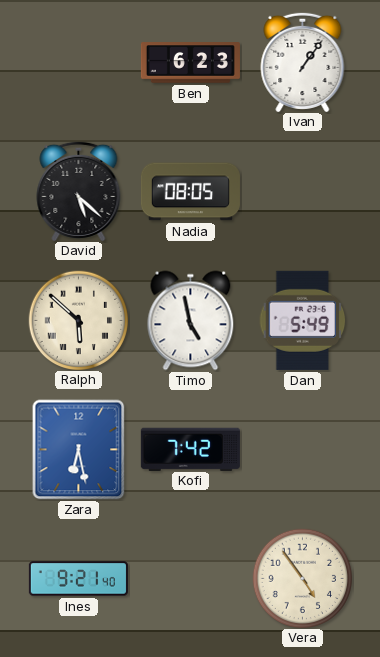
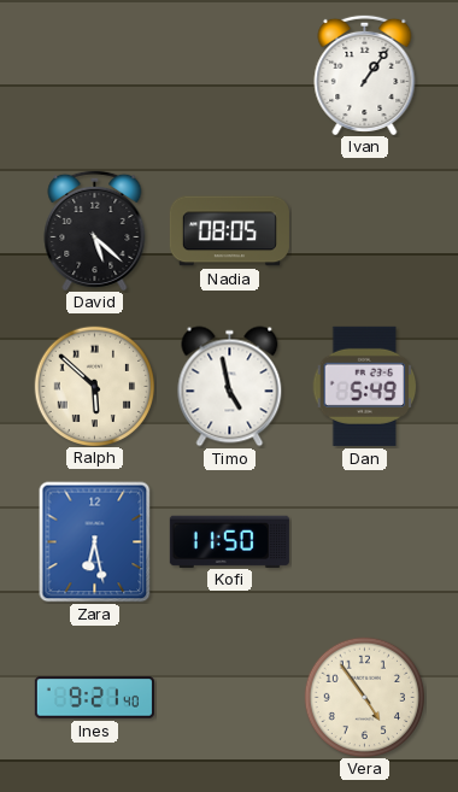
Ben: 6:23 -> none
Kofi: 7:42 -> 11:50
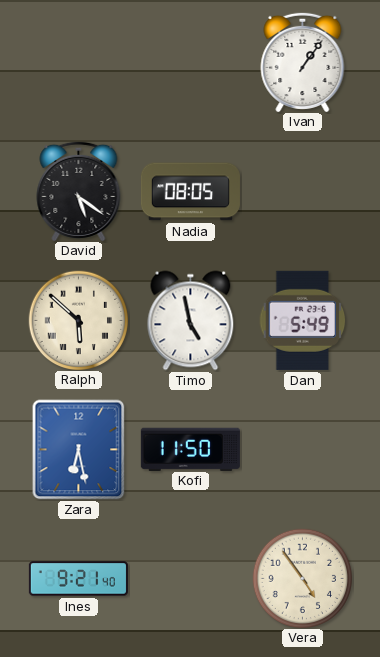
David: 5:22 -> 5:21
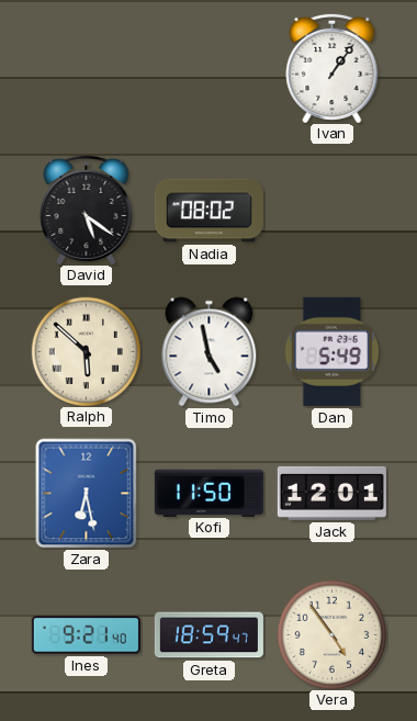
Nadia: 08:05 -> 08:02
Jack: none -> 12:01
Greta: none -> 18:59
